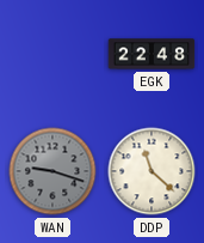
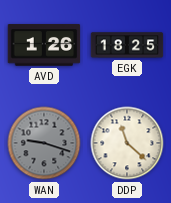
AVD: none -> 1:26
EGK: 22:48 -> 18:25
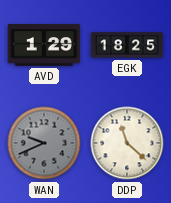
AVD: 1:26 -> 1:29
WAN: 9:18 -> 9:41
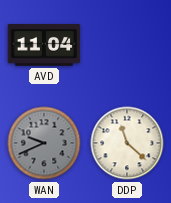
AVD: 1:29 -> 11:04
EGK: 18:25 -> none
